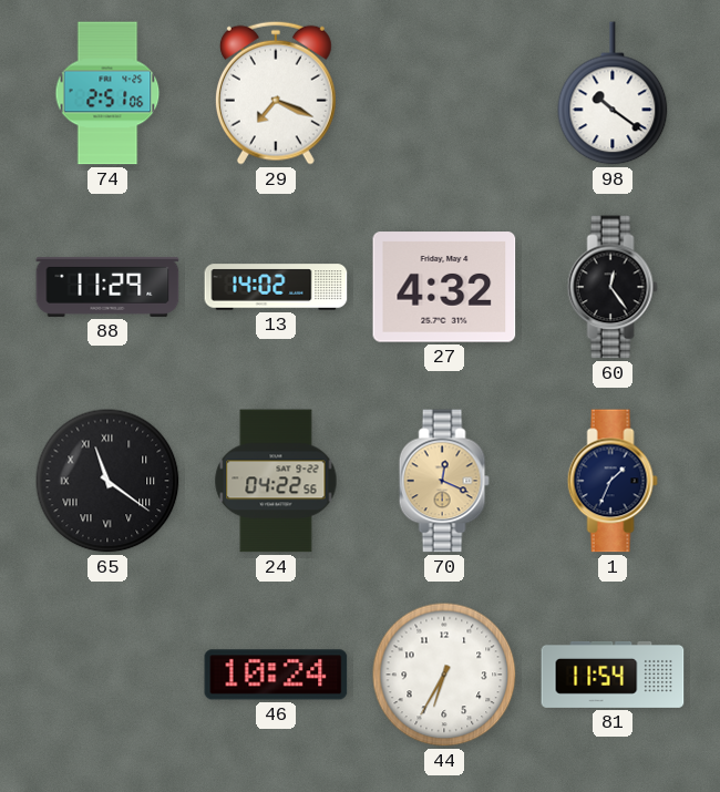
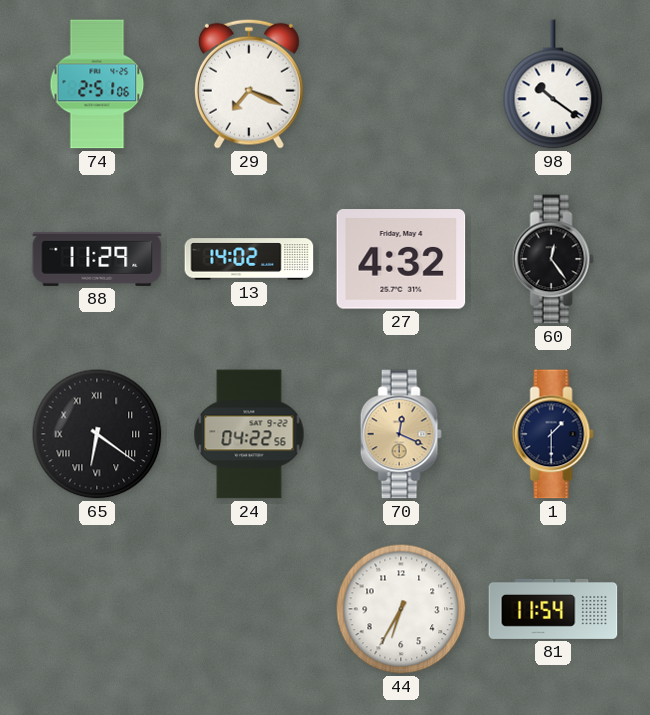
65: 11:21 -> 6:21
1: 1:34 -> 1:30
46: 10:24 -> none
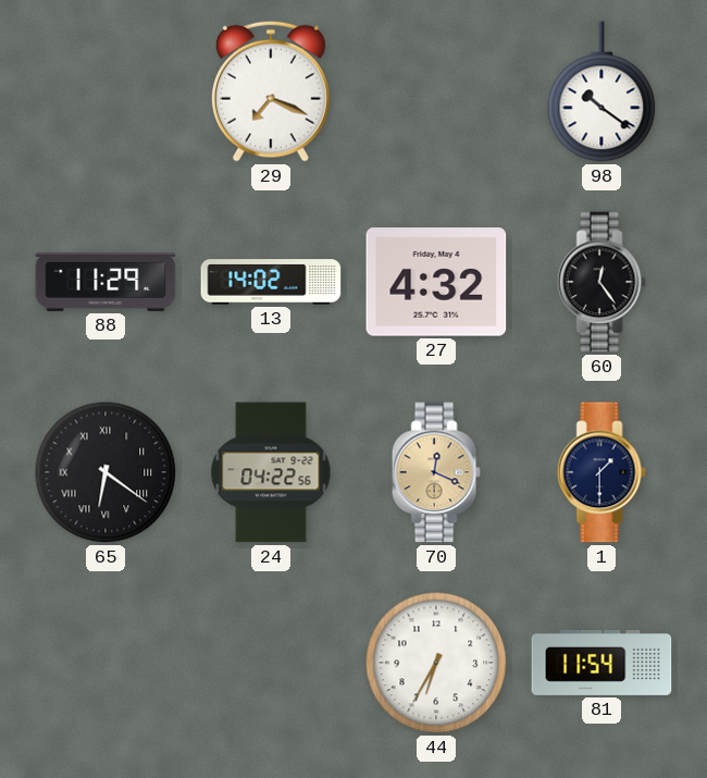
74: 2:51 -> none
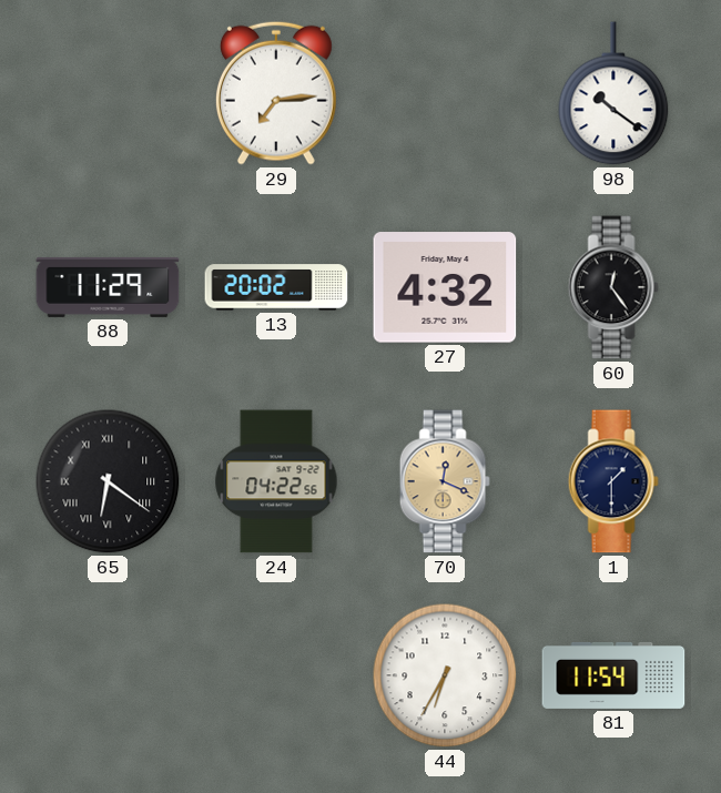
29: 7:19 -> 7:14
13: 14:02 -> 20:02
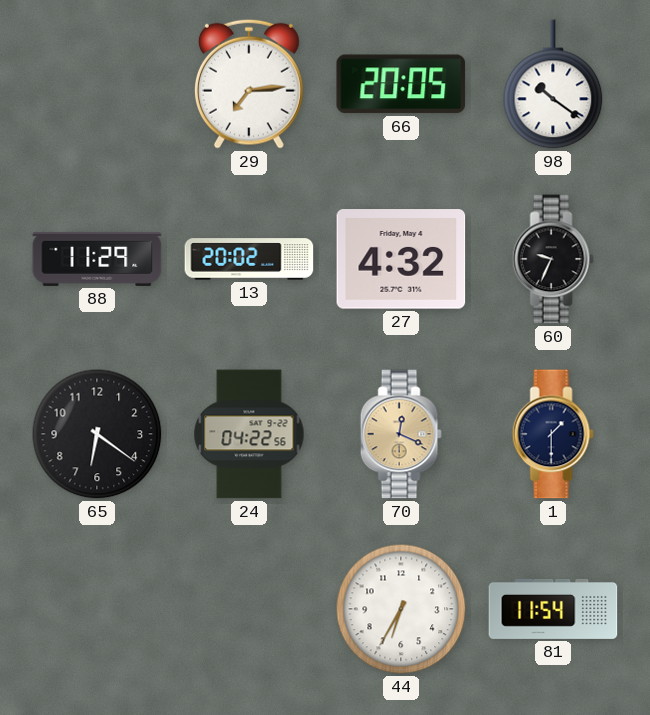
66: none -> 20:05
60: 12:24 -> 9:34
65 numerals: Roman -> Arabic
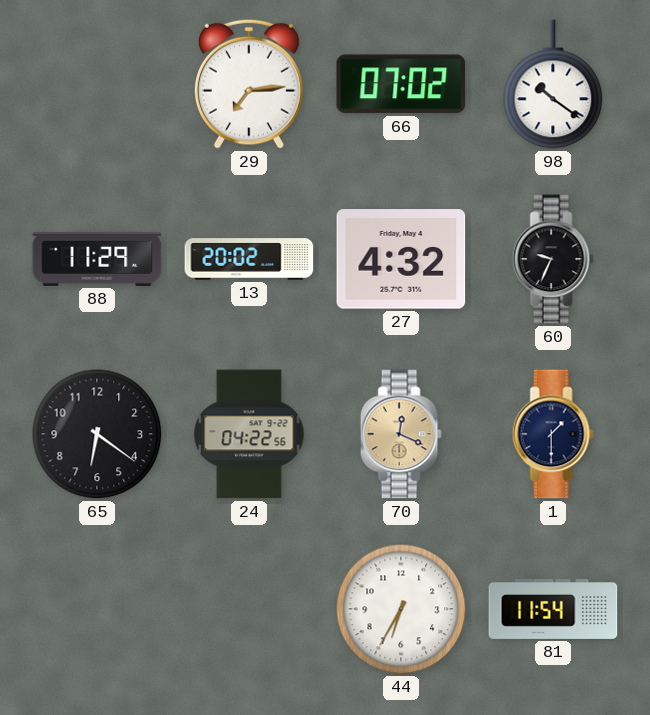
66: 20:05 -> 07:02
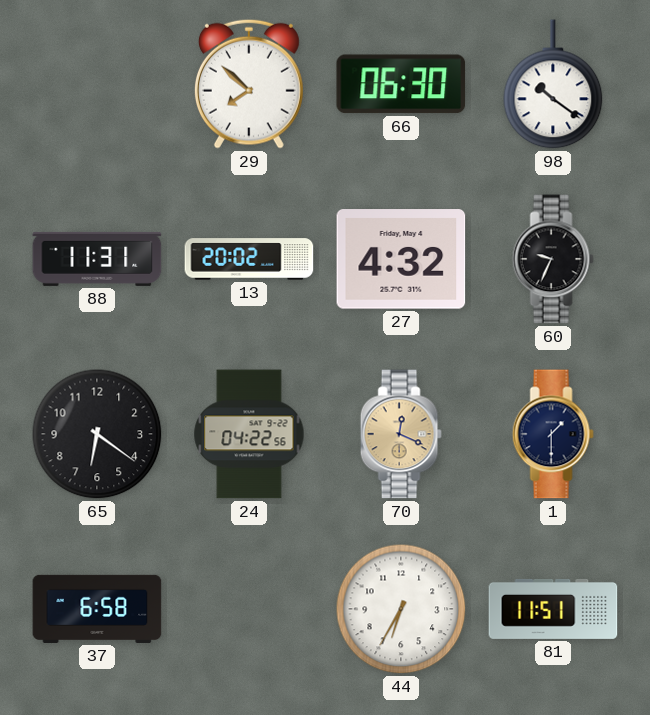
29: 7:14 -> 7:52
66: 07:02 -> 06:30
88: 11:29 -> 11:31
37: none -> 6:58
81: 11:54 -> 11:51
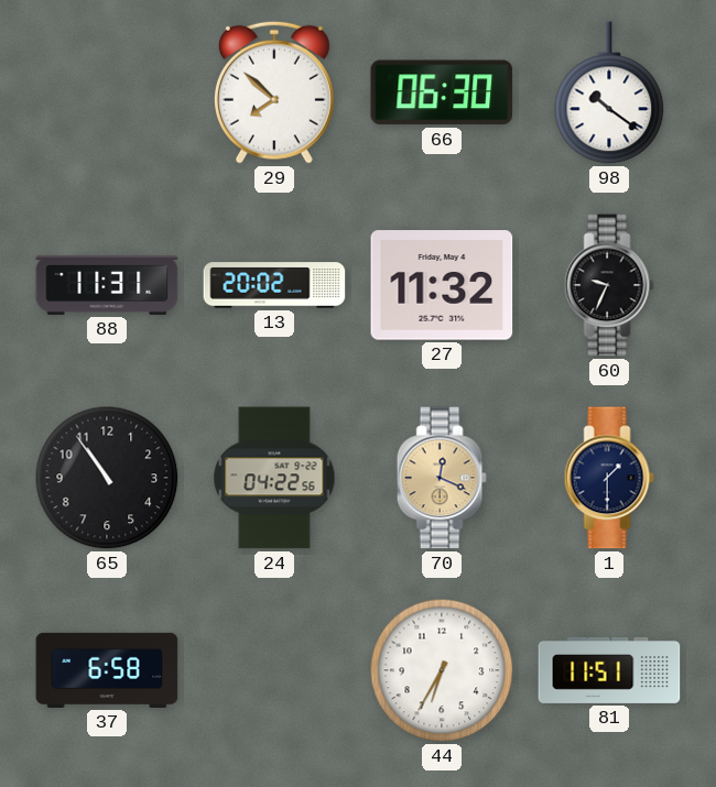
27: 4:32 -> 11:32
65: 6:21 -> 10:54
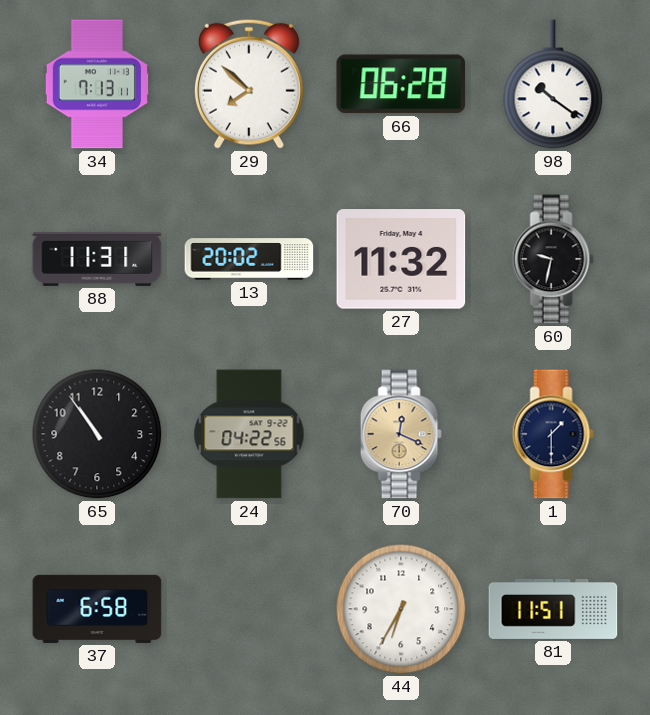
34: none -> 7:13
66: 06:30 -> 06:28
60: 9:34 -> 9:32
